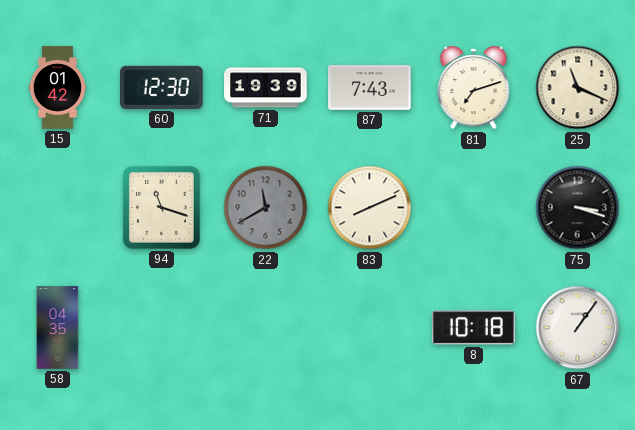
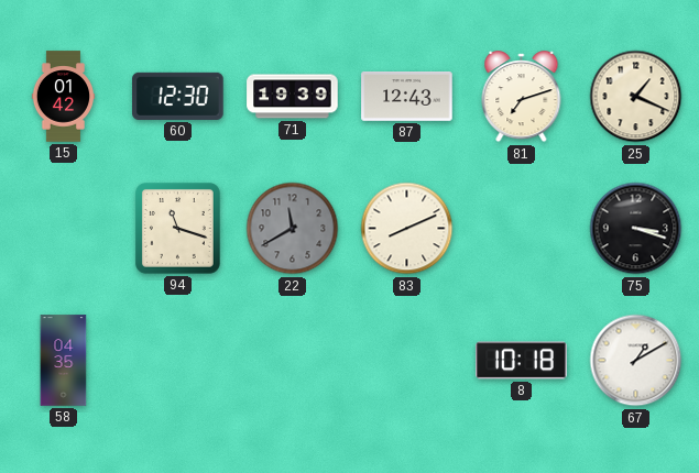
87: 7:43 -> 12:43
25: 11:19 -> 1:19
67: 1:06 -> 1:10
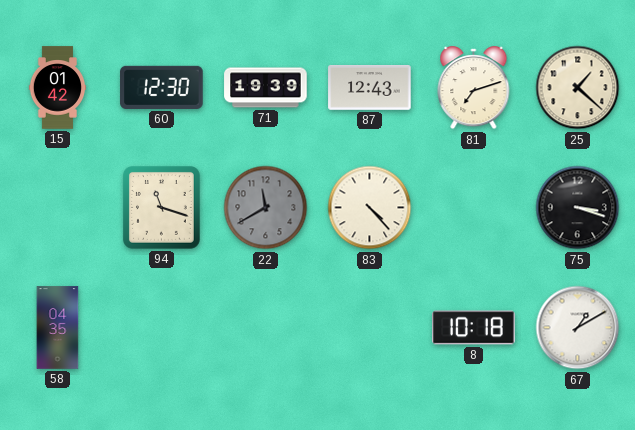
25: 1:19 -> 1:22
83: 8:11 -> 4:23
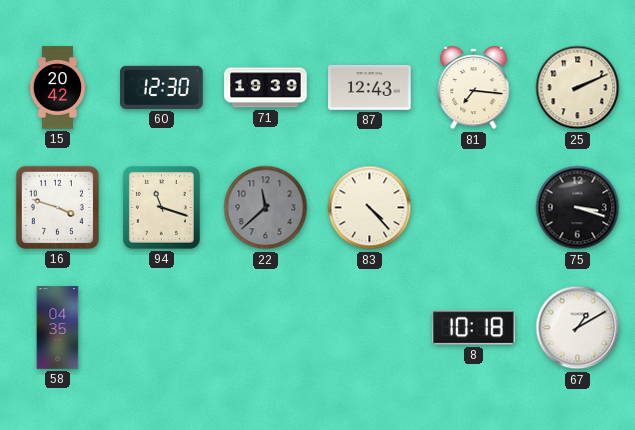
15: 01:42 -> 20:42
81: 7:12 -> 7:16
25: 1:22 -> 2:11
16: none -> 3:48
22: 11:40 -> 11:38
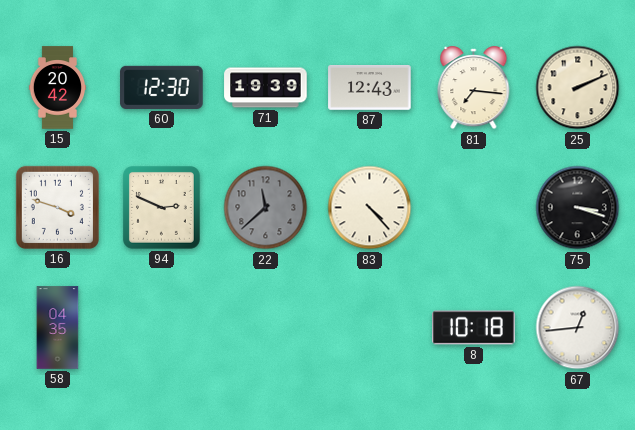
94: 11:18 -> 2:49
67: 1:10 -> 12:44
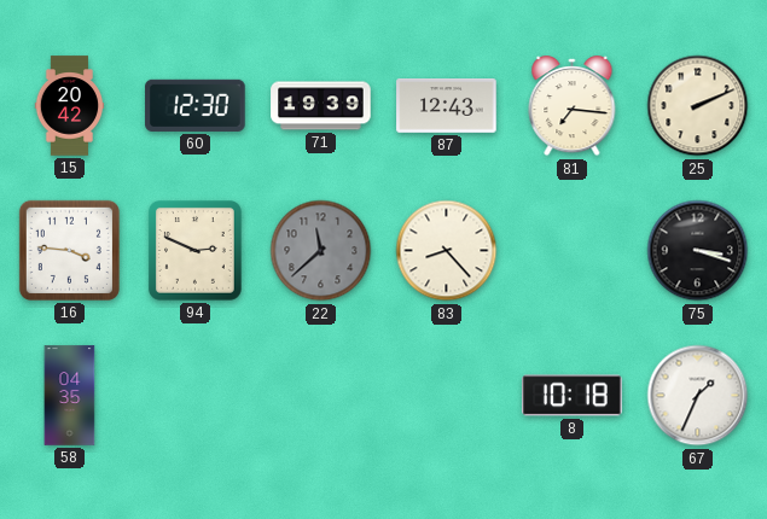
16: 3:48 -> 3:46
83: 4:23 -> 8:23
67: 12:44 -> 1:34
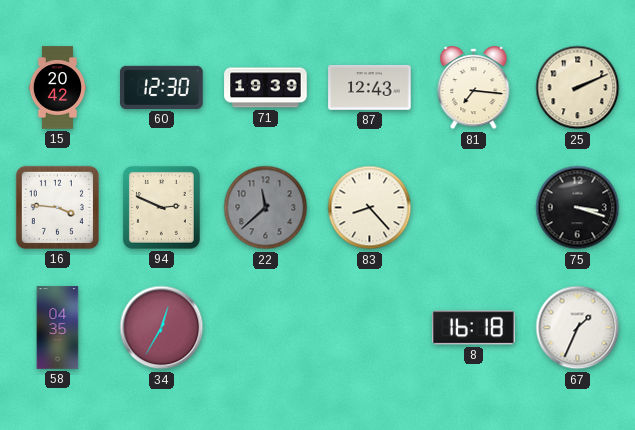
34: none -> 12:35
8: 10:18 -> 16:18
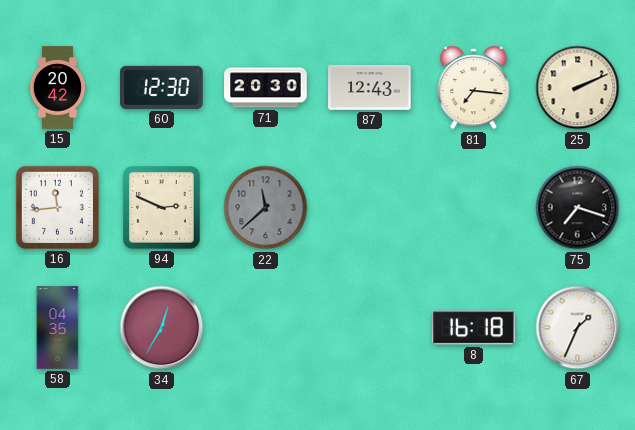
71: 19:39 -> 20:30
16: 3:46 -> 11:44
83: 8:23 -> none
75: 3:18 -> 7:18
